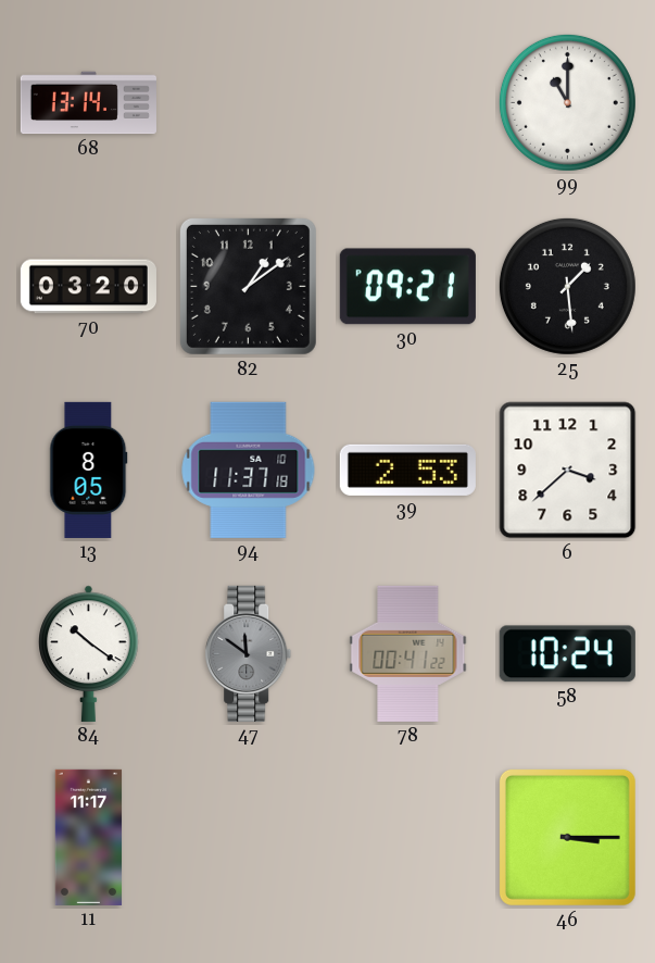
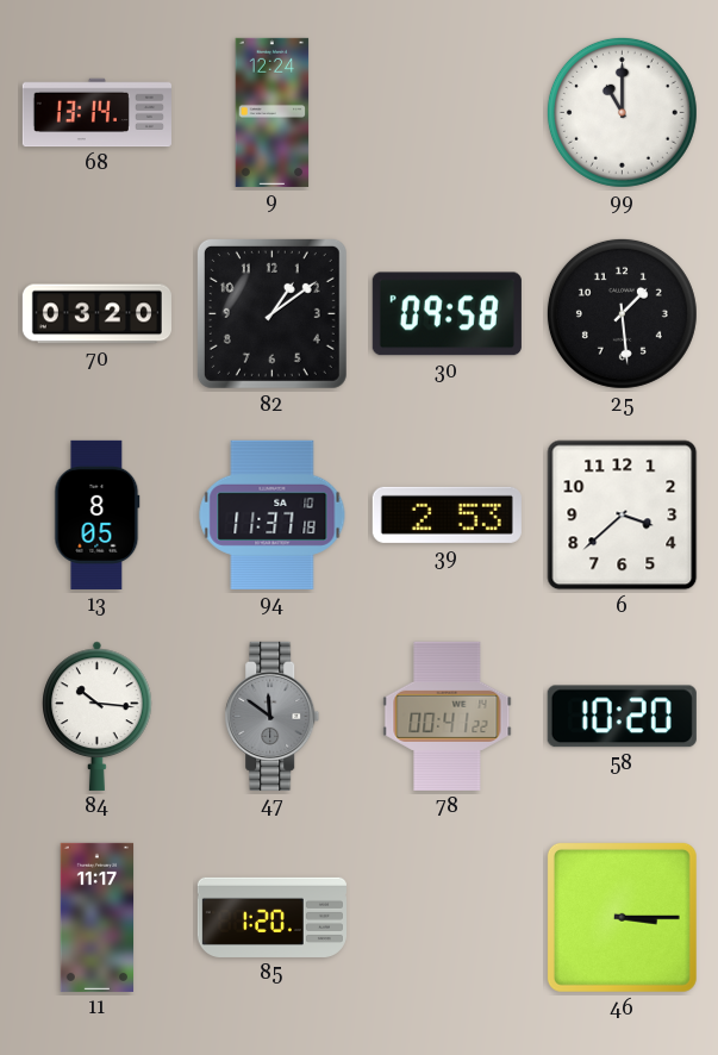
9: none -> 12:24
30: 09:21 -> 09:58
84: 10:21 -> 10:16
58: 10:24 -> 10:20
85: none -> 1:20
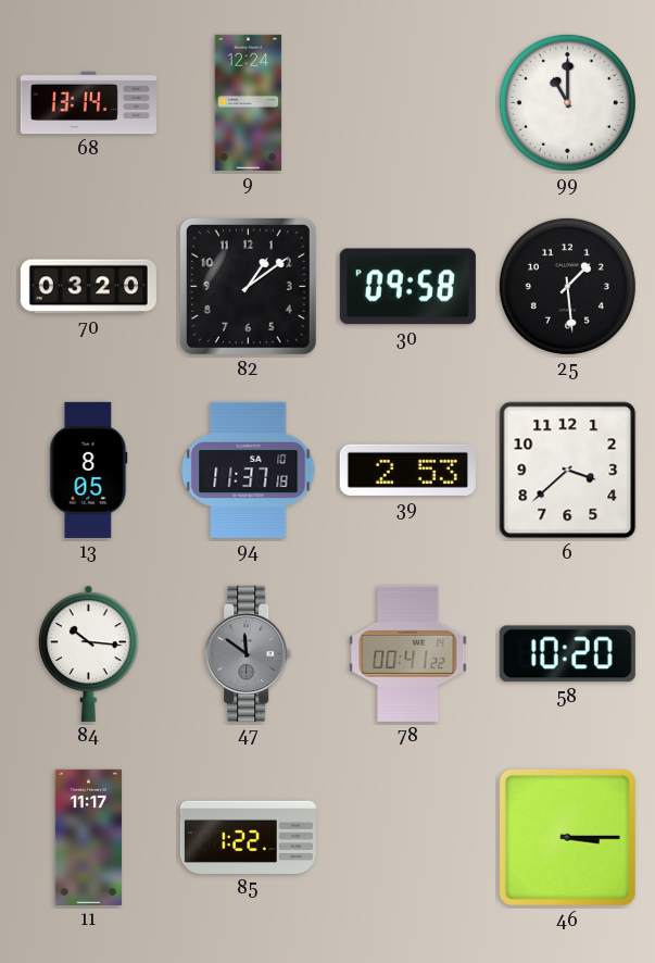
85: 1:20 -> 1:22
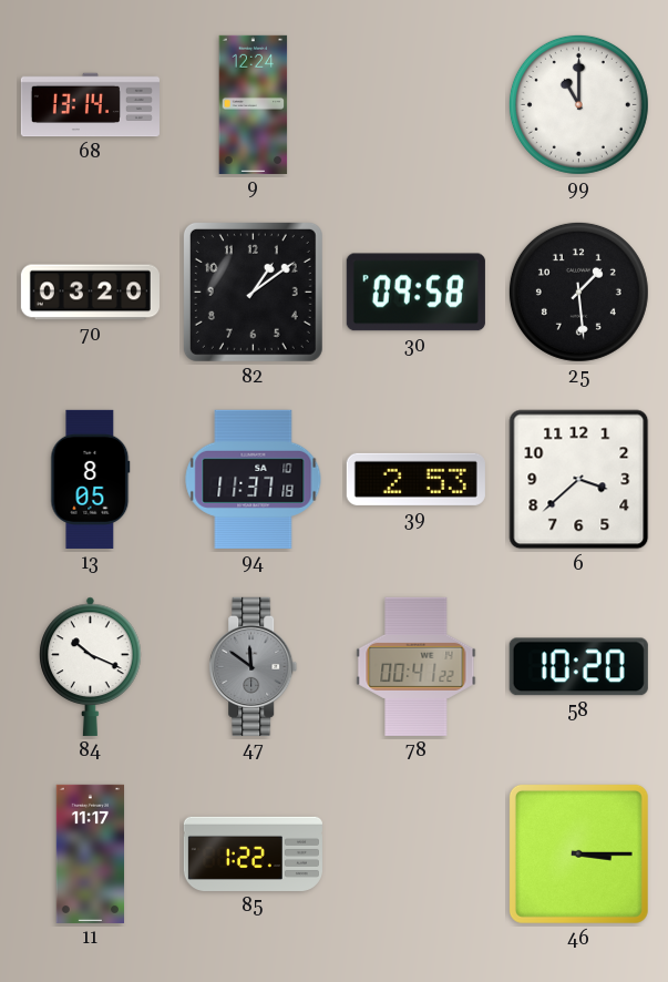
84: 10:16 -> 10:19
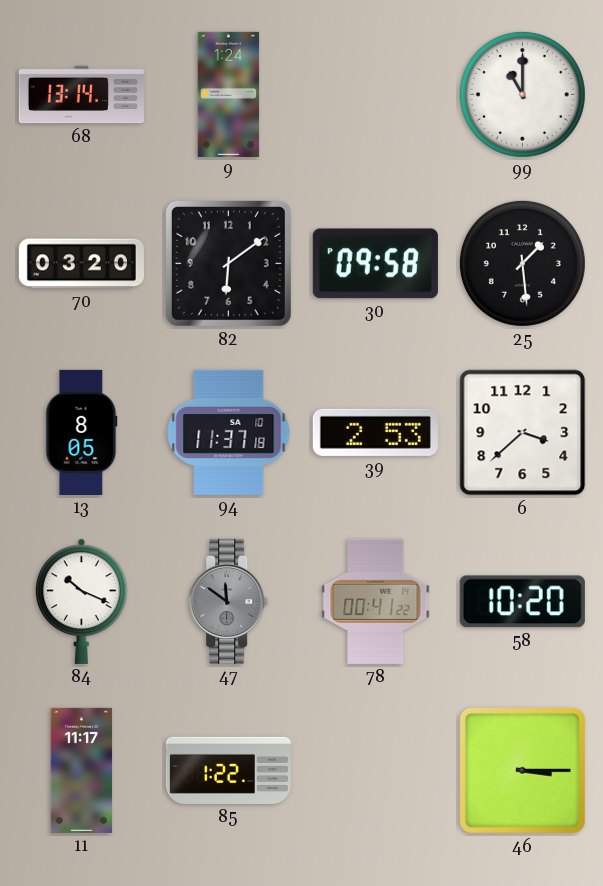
9: 12:24 -> 1:24
82: 1:09 -> 6:09
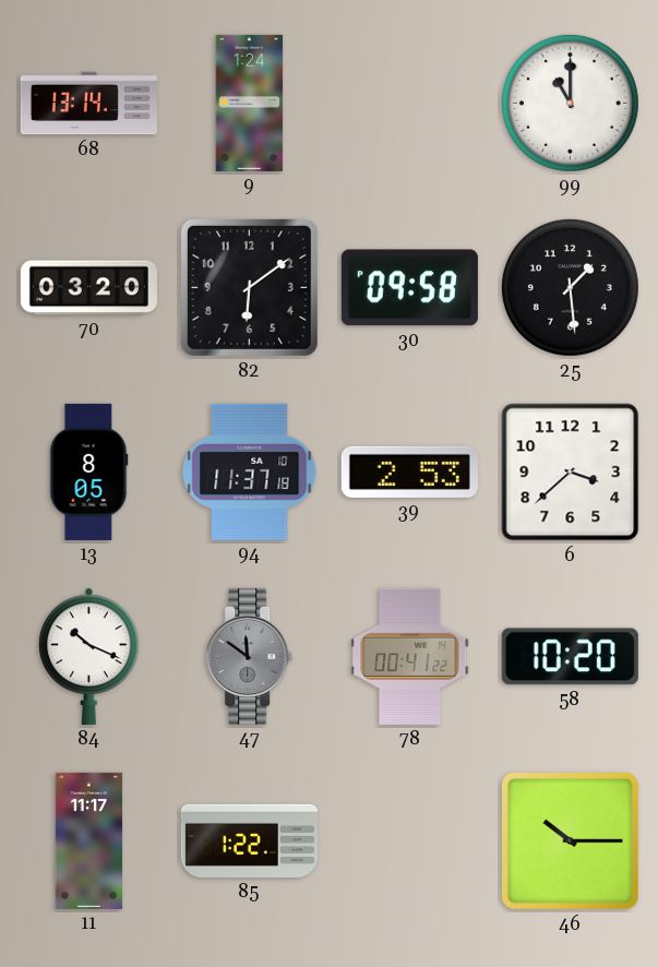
46: 3:15 -> 10:15
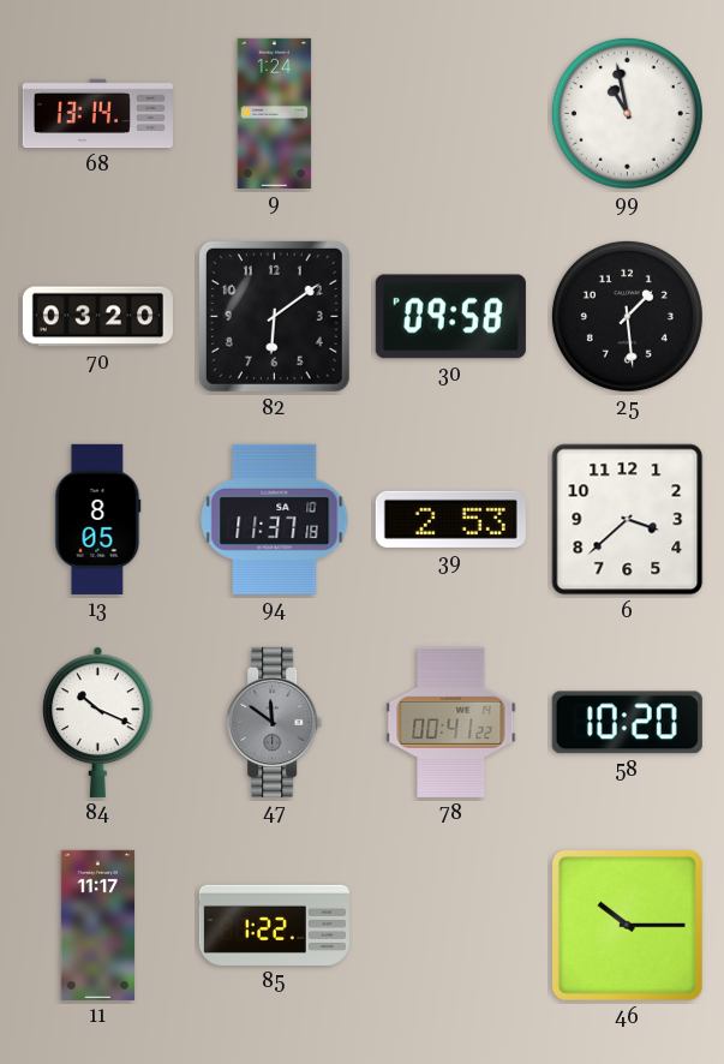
99: 11:00 -> 10:58
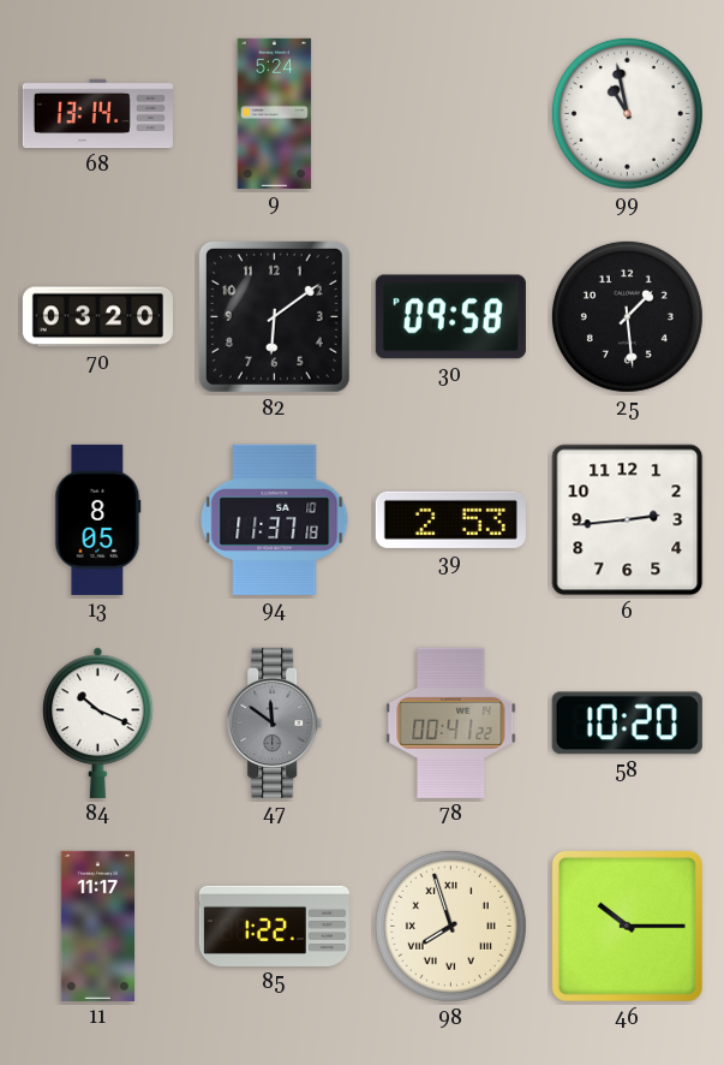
9: 1:24 -> 5:24
6: 3:38 -> 2:44
98: none -> 7:57
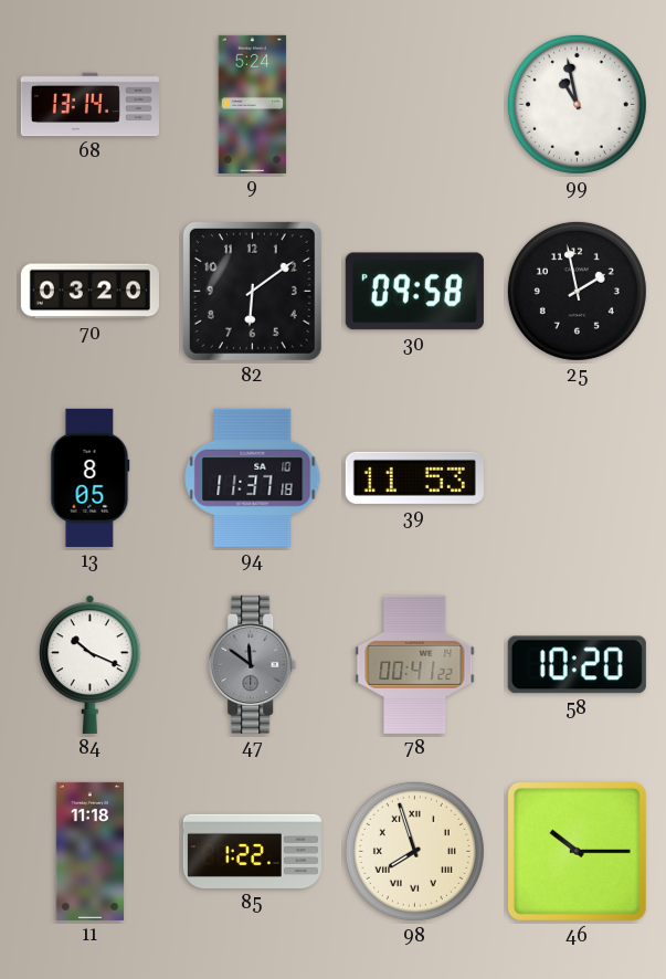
25: 1:29 -> 1:58
39: 2:53 -> 11:53
6: 2:44 -> none
11: 11:17 -> 11:18
